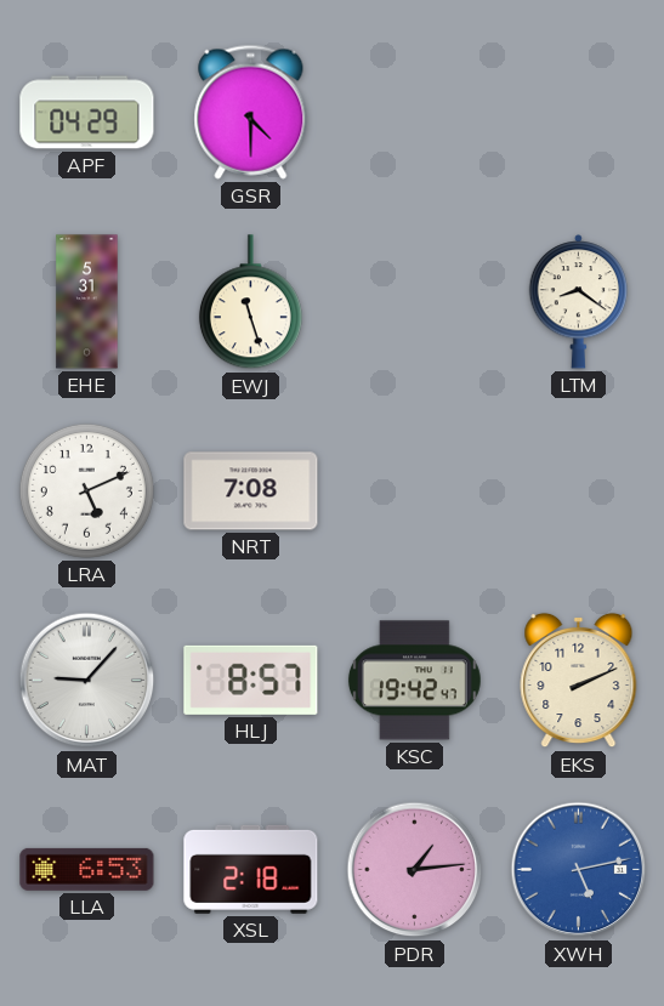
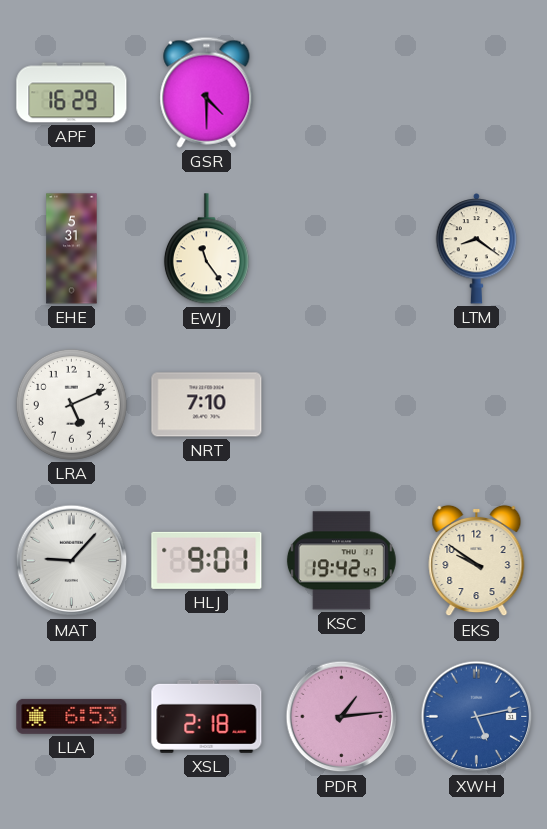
APF: 04:29 -> 16:29
EWJ: 11:27 -> 11:24
NRT: 7:08 -> 7:10
HLJ: 8:57 -> 9:01
EKS: 2:11 -> 9:51
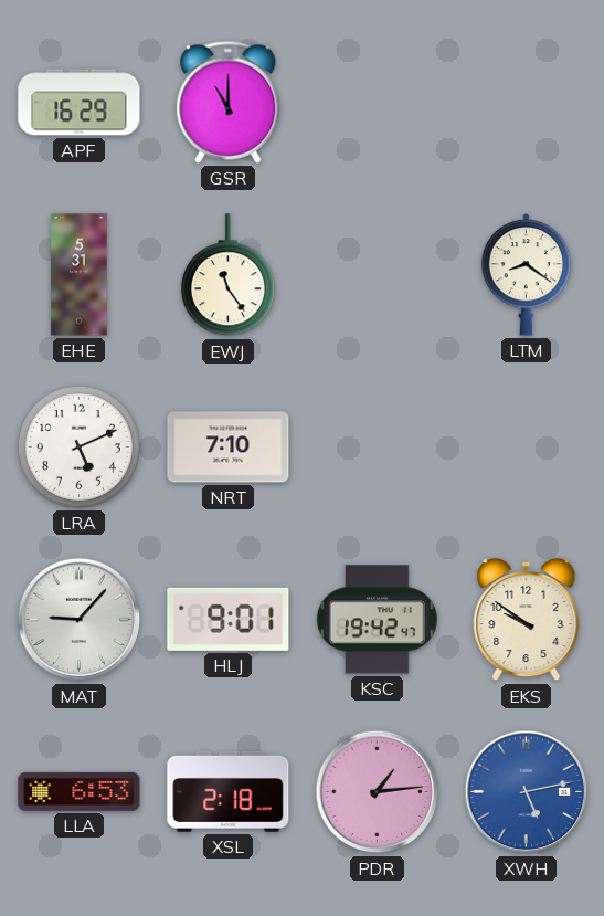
GSR: 4:30 -> 11:00
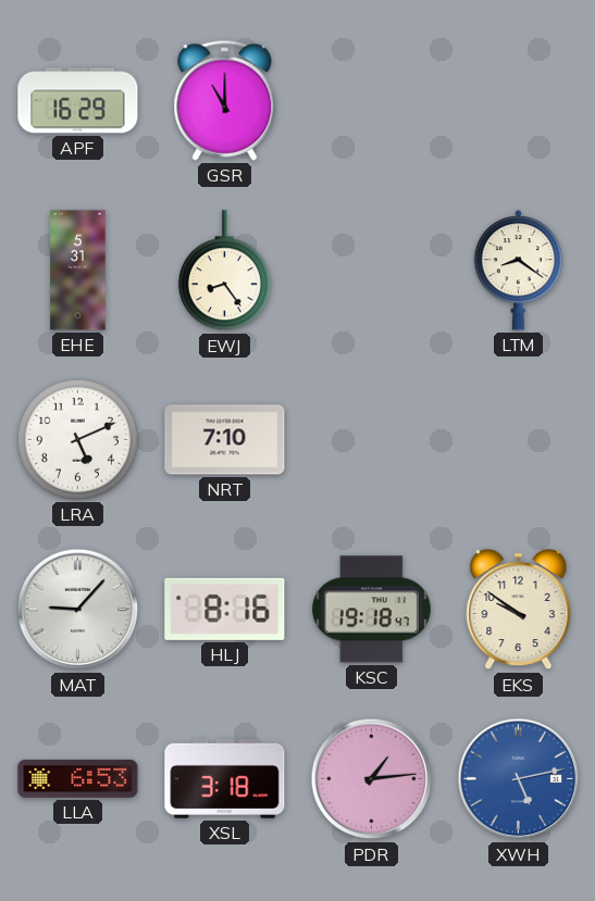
EWJ: 11:24 -> 8:24
HLJ: 9:01 -> 8:16
KSC: 19:42 -> 19:18
XSL: 2:18 -> 3:18
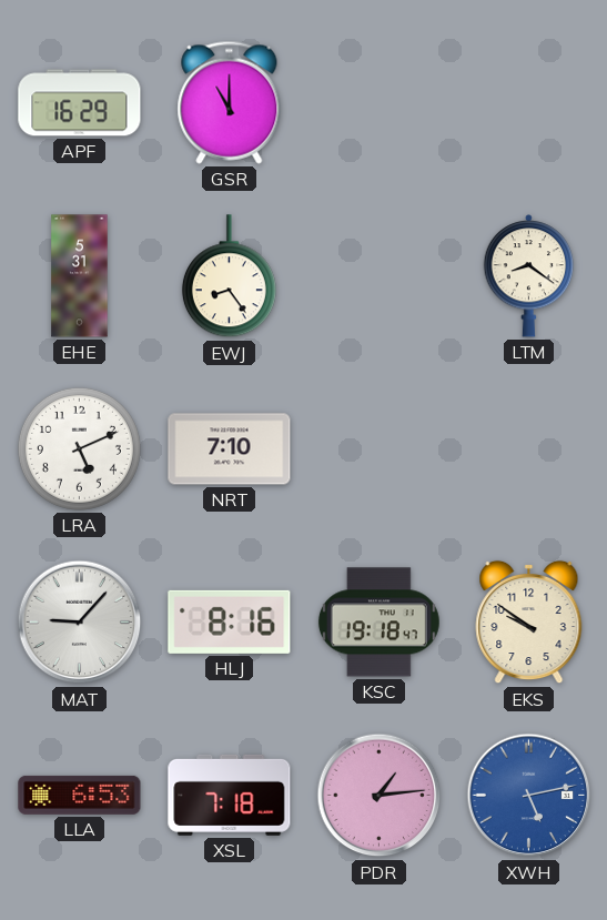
XSL: 3:18 -> 7:18
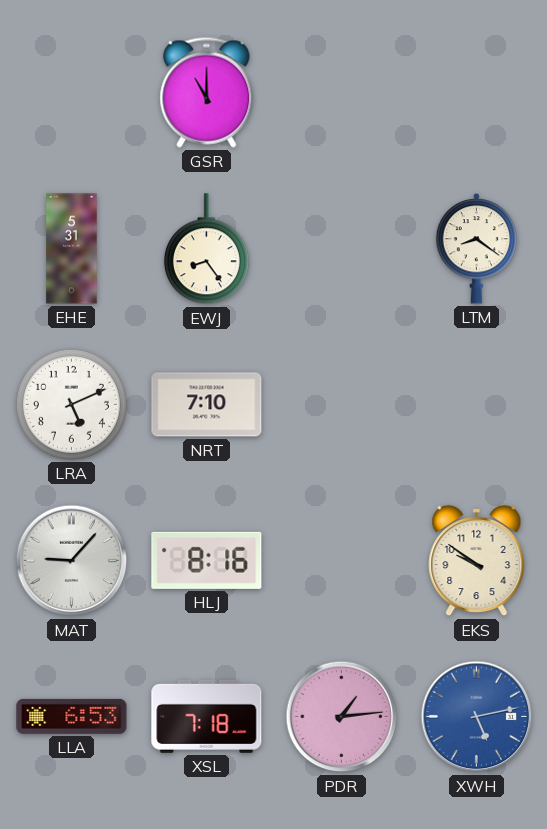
APF: 16:29 -> none
KSC: 19:18 -> none
